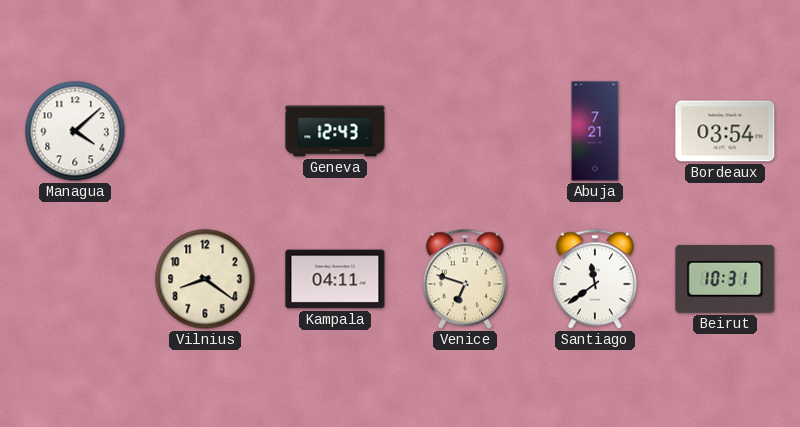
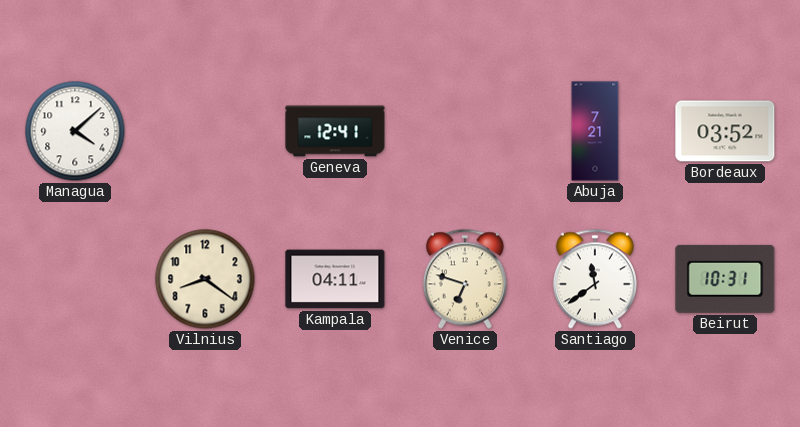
Geneva: 12:43 -> 12:41
Bordeaux: 03:54 -> 03:52
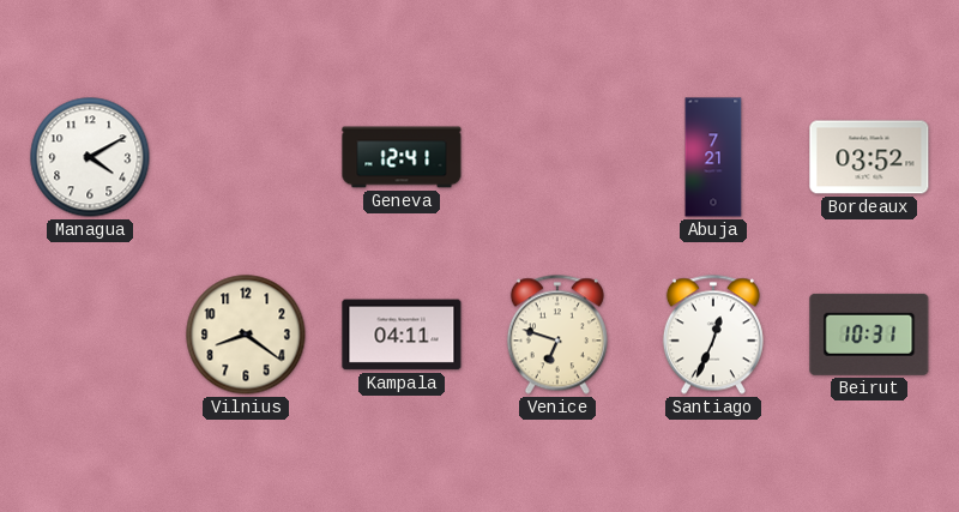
Managua: 4:08 -> 4:10
Santiago: 11:39 -> 12:34
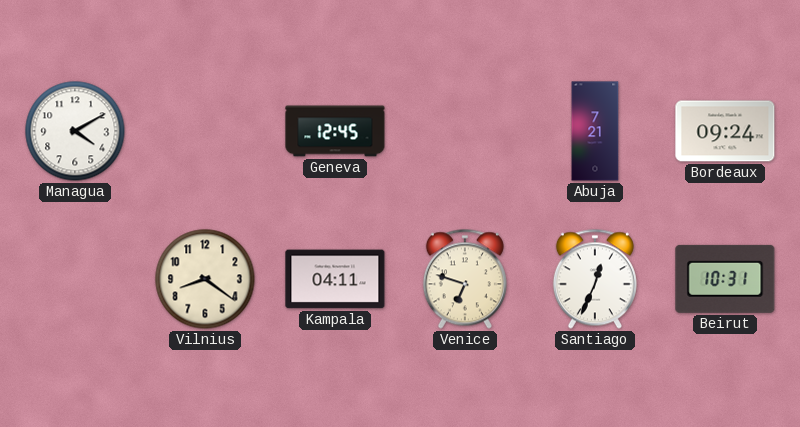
Geneva: 12:41 -> 12:45
Bordeaux: 03:52 -> 09:24
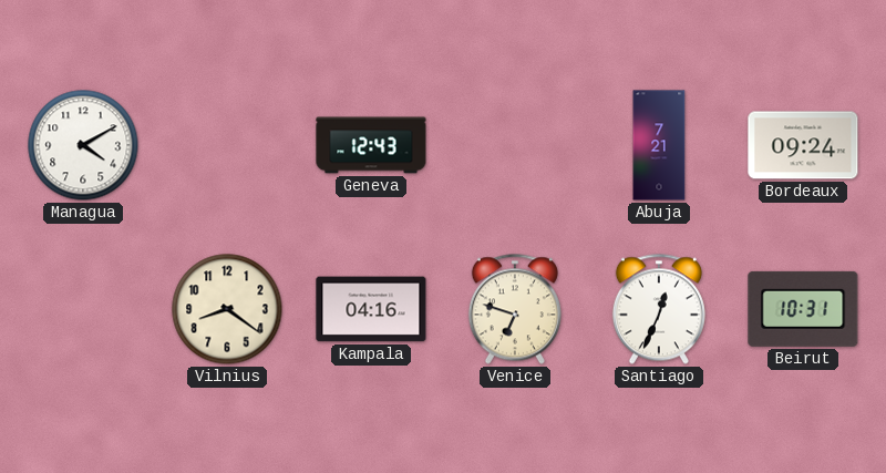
Geneva: 12:45 -> 12:43
Kampala: 04:11 -> 04:16
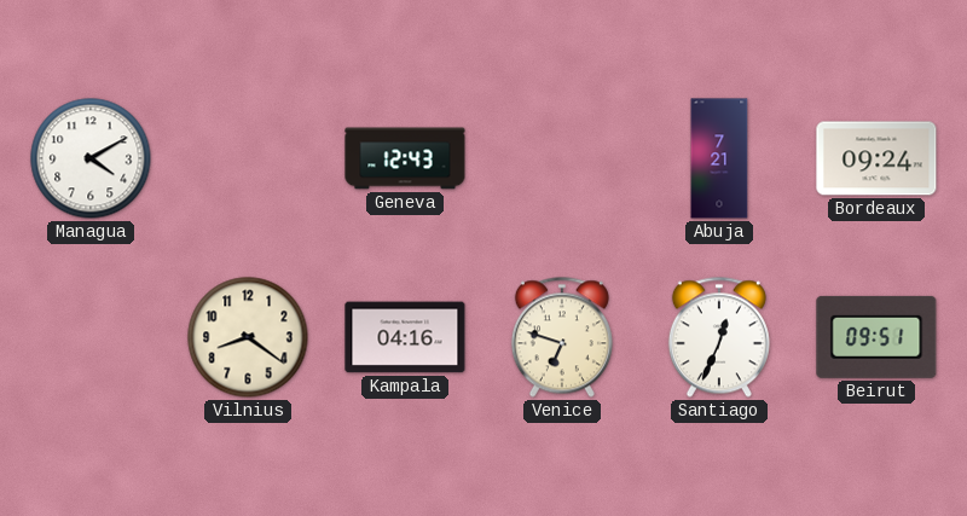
Beirut: 10:31 -> 09:51
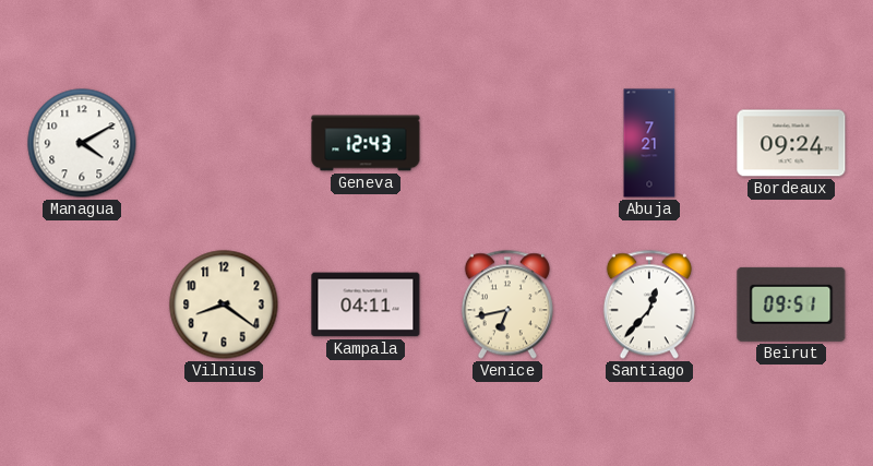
Kampala: 04:16 -> 04:11
Venice: 6:48 -> 6:43
Santiago: 12:34 -> 12:37
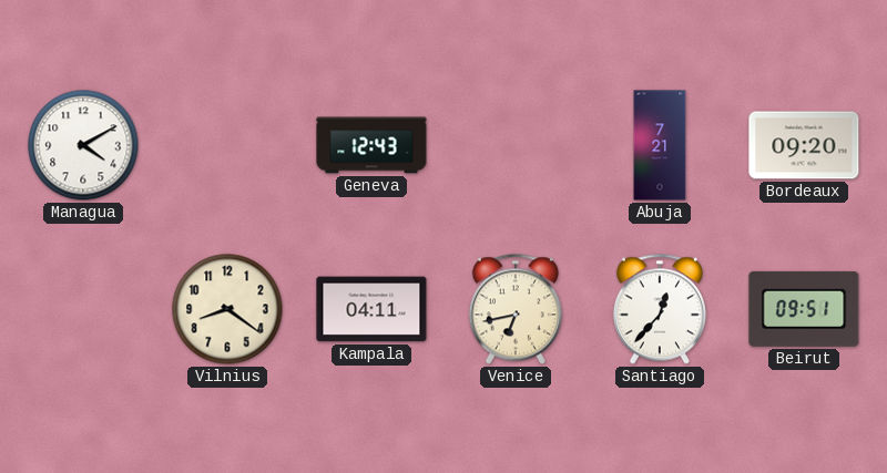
Bordeaux: 09:24 -> 09:20
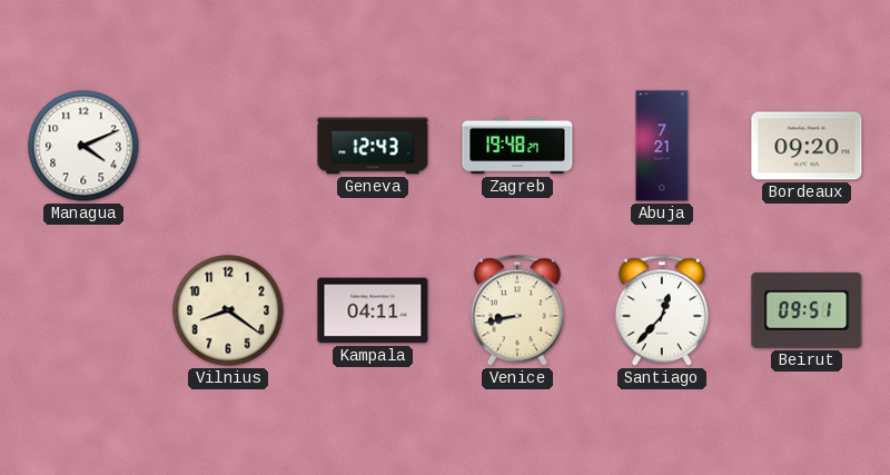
Managua: 4:10 -> 4:11
Zagreb: none -> 19:48
Venice: 6:43 -> 8:43
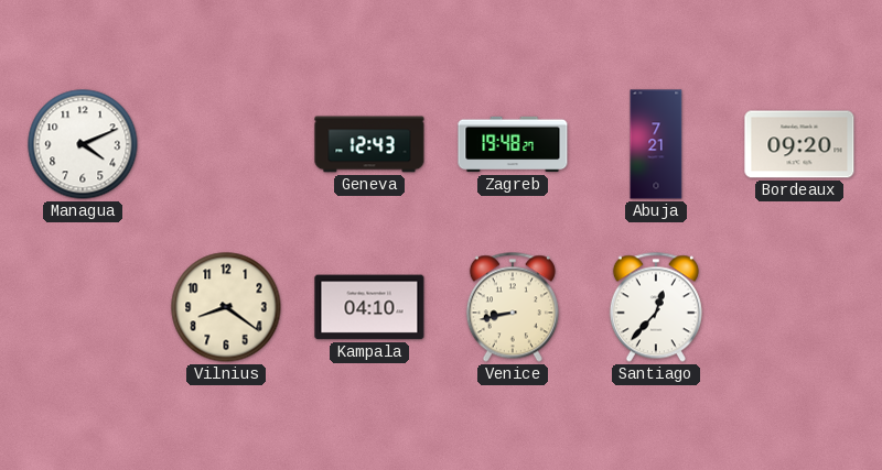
Kampala: 04:11 -> 04:10
Beirut: 09:51 -> none
